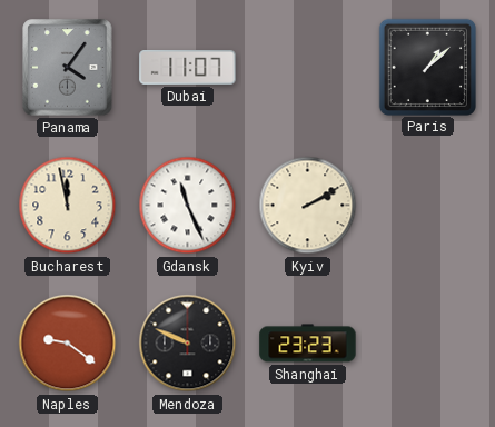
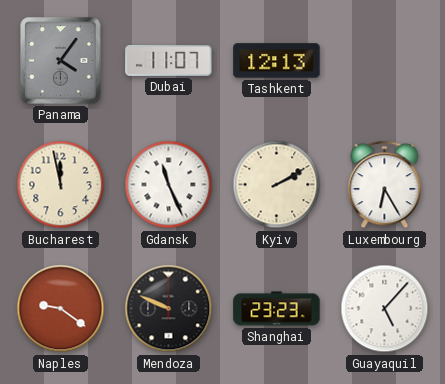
Tashkent: none -> 12:13
Paris: 1:08 -> none
Luxembourg: none -> 6:25
Guayaquil: none -> 5:07
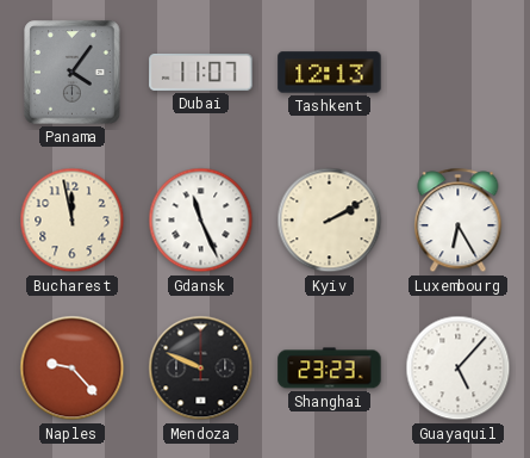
Naples: 9:21 -> 9:23
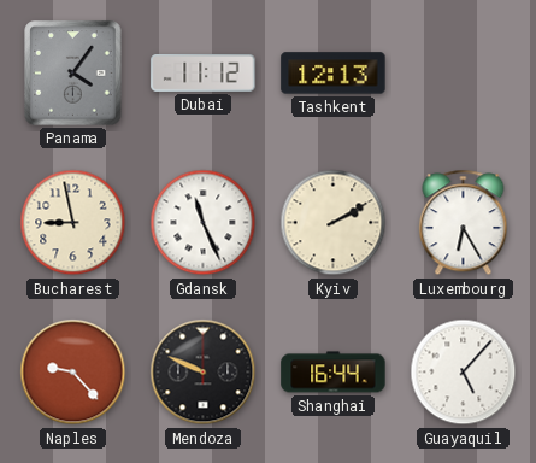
Dubai: 11:07 -> 11:12
Bucharest: 11:58 -> 8:58
Shanghai: 23:23 -> 16:44
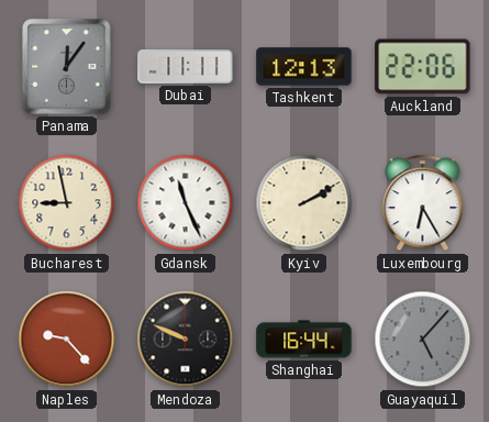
Panama: 4:06 -> 12:06
Dubai: 11:12 -> 11:11
Auckland: none -> 22:06
Guayaquil dial: white -> grey
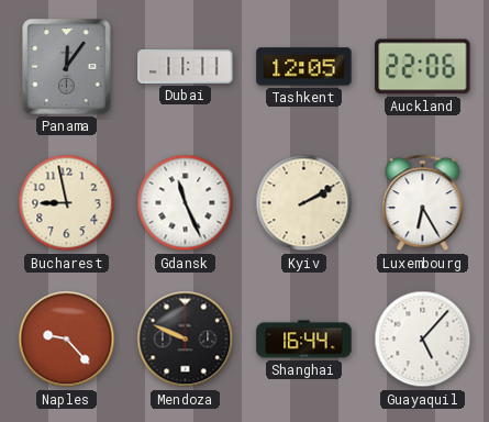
Tashkent: 12:13 -> 12:05
Guayaquil dial: grey -> white
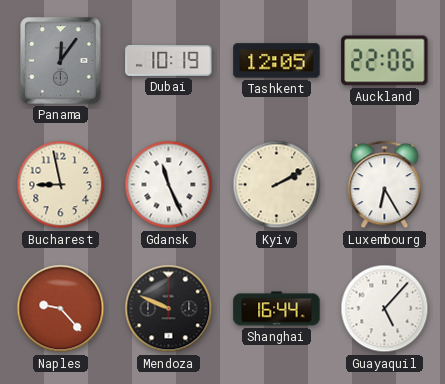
Dubai: 11:11 -> 10:19
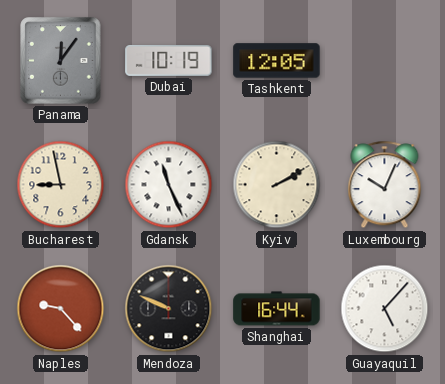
Auckland: 22:06 -> none
Luxembourg: 6:25 -> 10:04
